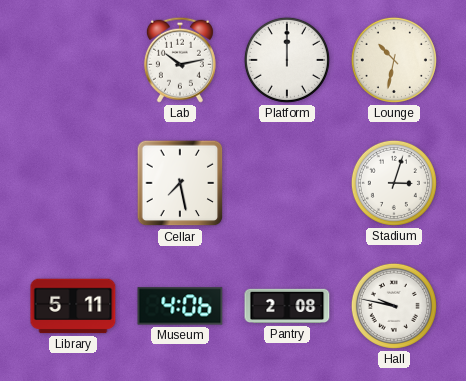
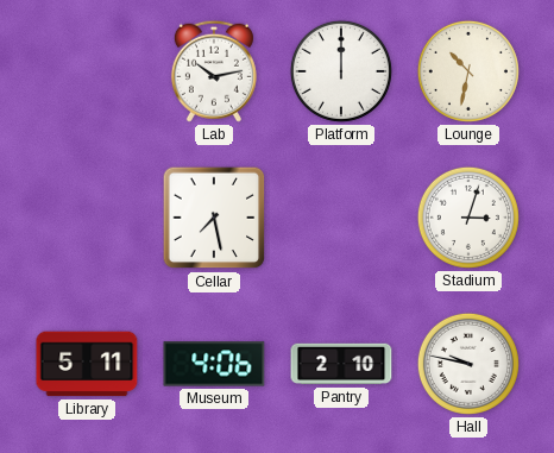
Pantry: 2:08 -> 2:10
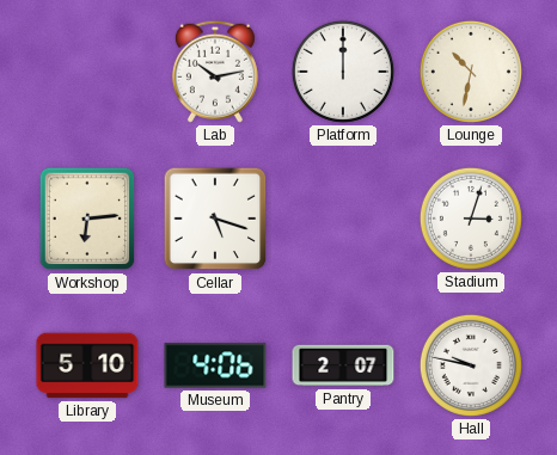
Workshop: none -> 6:14
Cellar: 7:28 -> 5:18
Library: 5:11 -> 5:10
Pantry: 2:10 -> 2:07
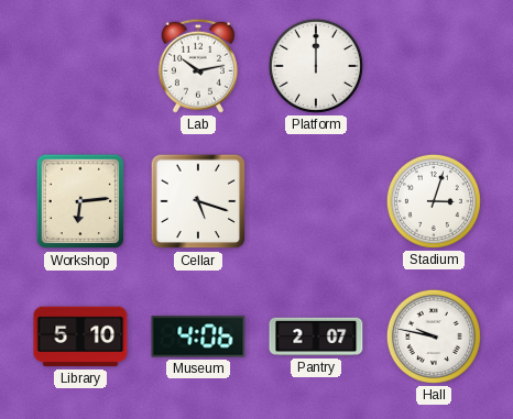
Lounge: 10:32 -> none
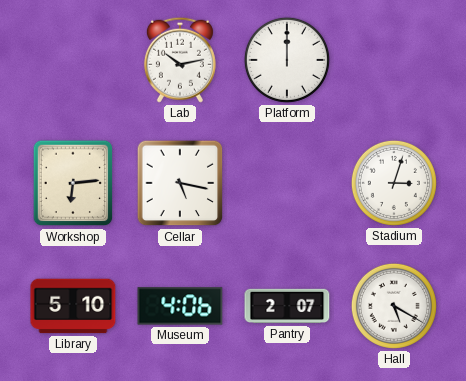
Cellar: 5:18 -> 5:17
Hall: 9:47 -> 5:20
